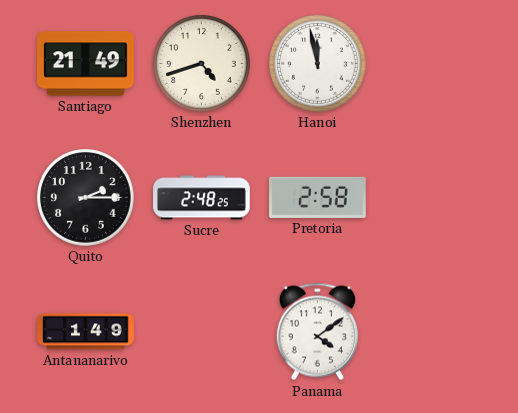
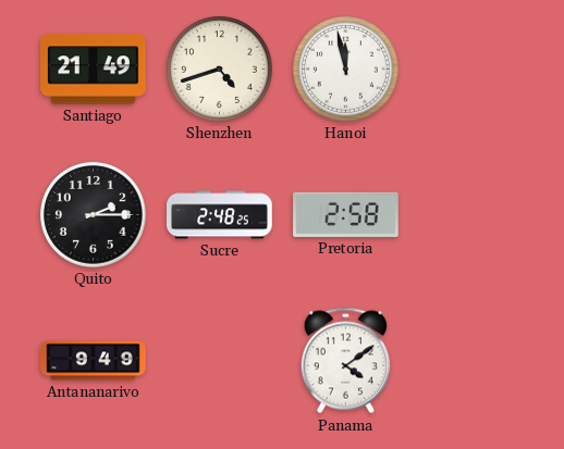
Antananarivo: 1:49 -> 9:49
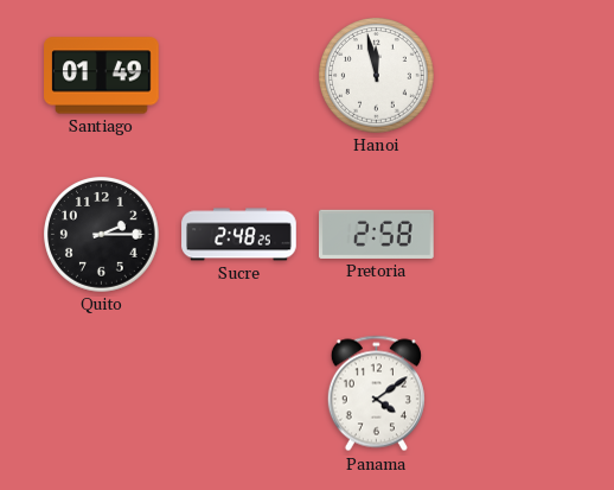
Santiago: 21:49 -> 01:49
Shenzhen: 4:42 -> none
Antananarivo: 9:49 -> none
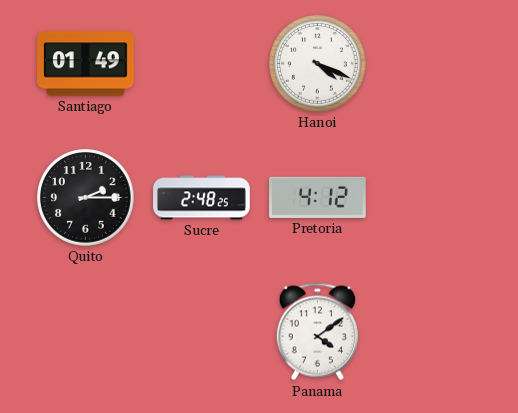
Hanoi: 11:58 -> 4:19
Pretoria: 2:58 -> 4:12
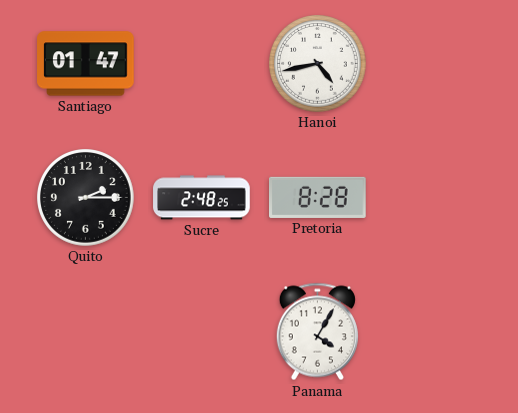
Santiago: 01:49 -> 01:47
Hanoi: 4:19 -> 4:43
Pretoria: 4:12 -> 8:28
Panama: 4:09 -> 4:05
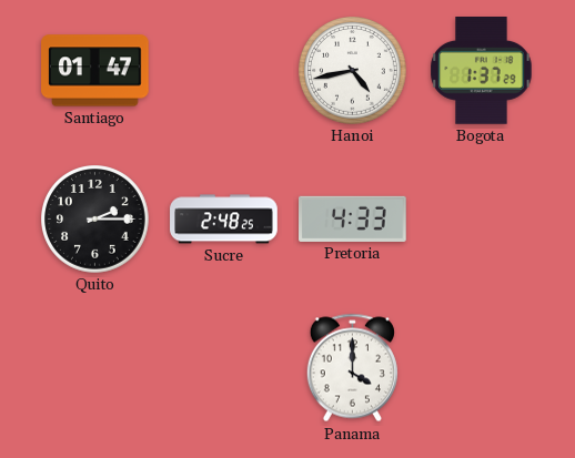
Bogota: none -> 1:37
Pretoria: 8:28 -> 4:33
Panama: 4:05 -> 4:00
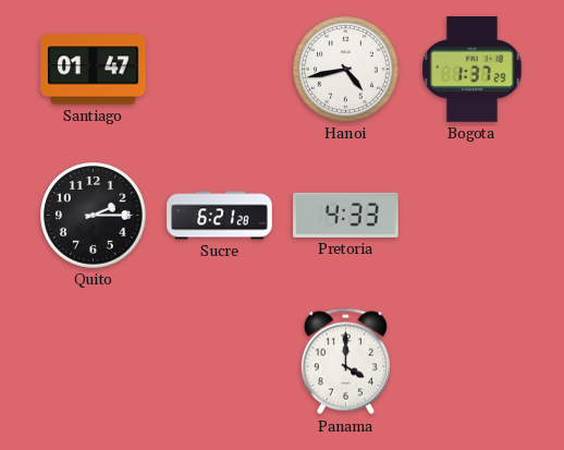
Sucre: 2:48 -> 6:21
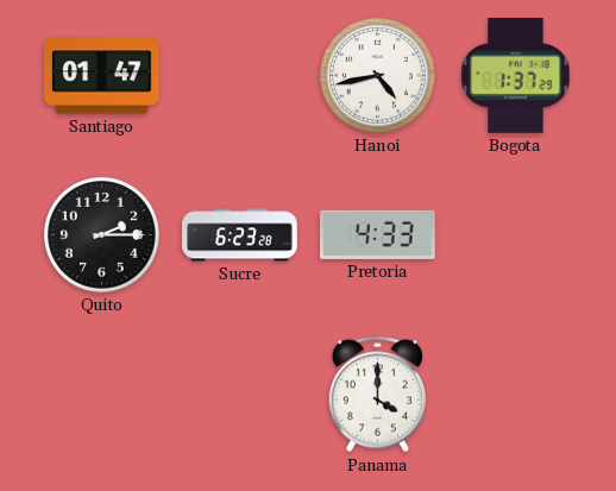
Sucre: 6:21 -> 6:23
